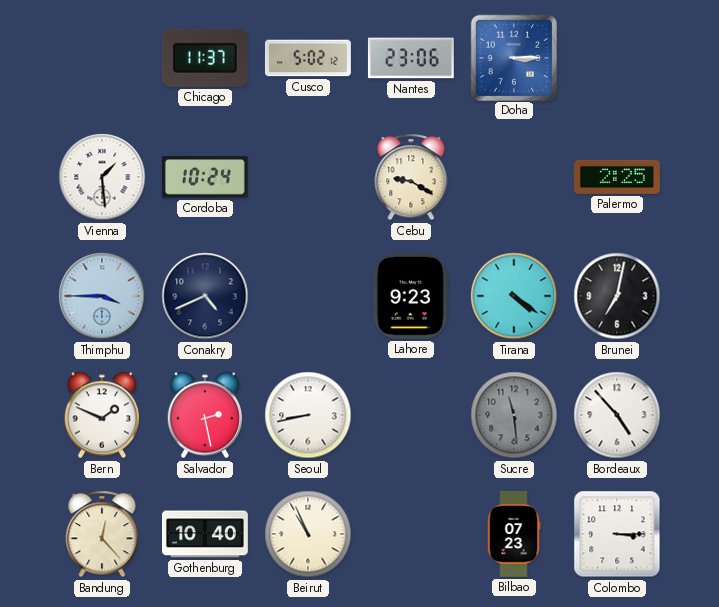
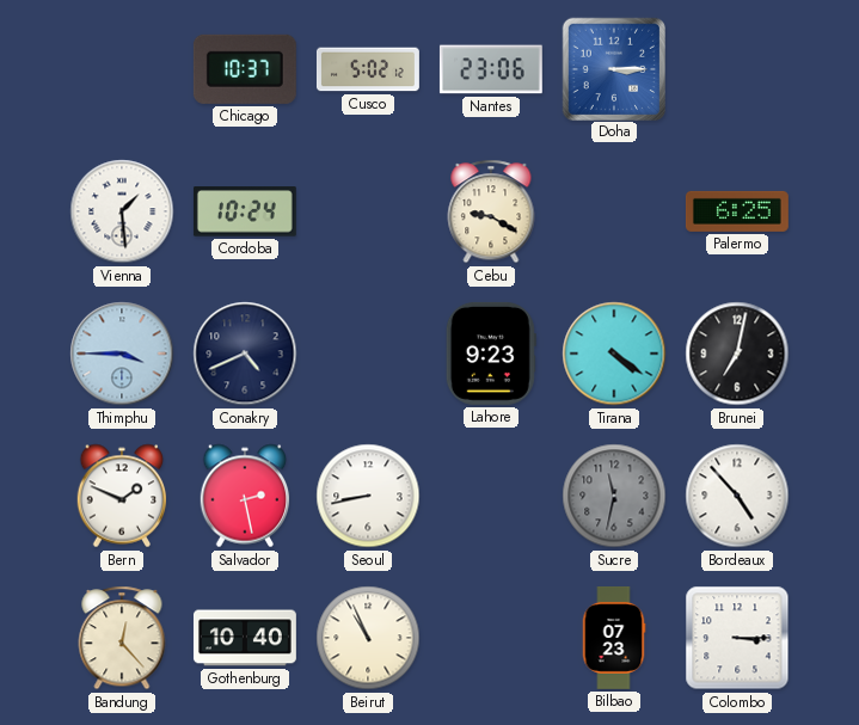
Chicago: 11:37 -> 10:37
Palermo: 2:25 -> 6:25
Sucre: 11:29 -> 11:32
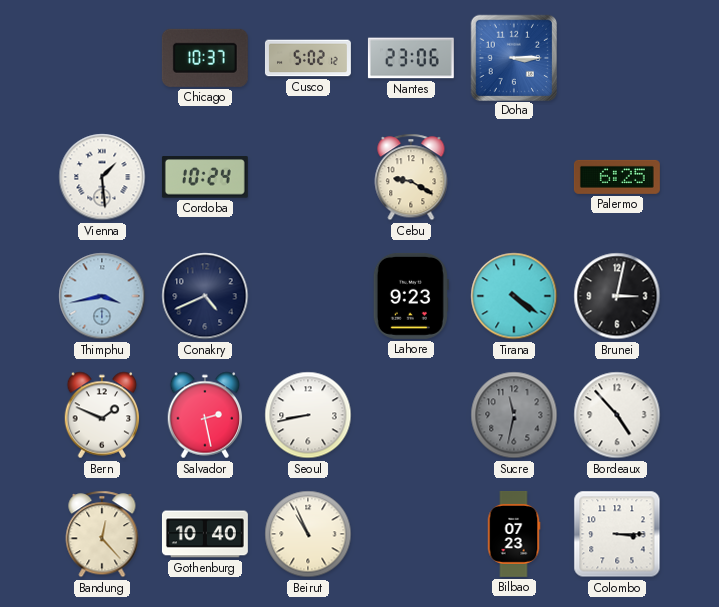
Thimphu: 3:45 -> 3:43
Brunei: 7:02 -> 3:02
